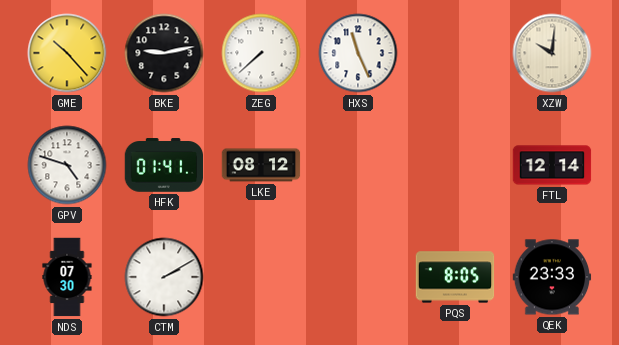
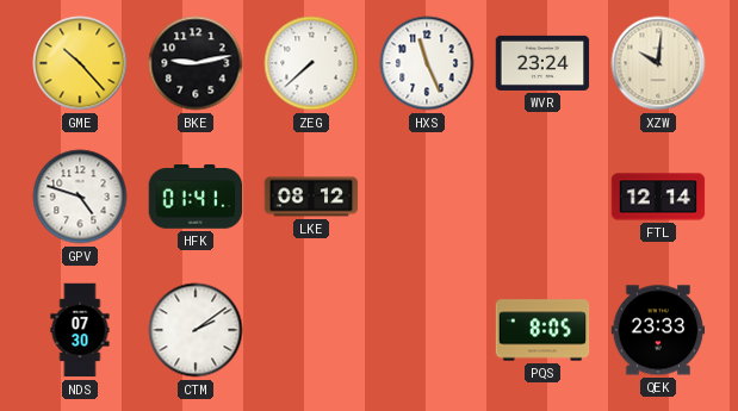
WVR: none -> 23:24
CTM: 2:10 -> 2:09
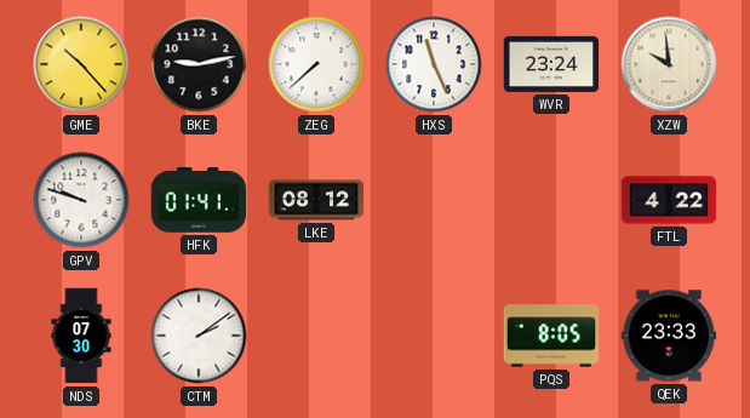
XZW: 10:01 -> 9:59
GPV: 4:48 -> 9:48
FTL: 12:14 -> 4:22
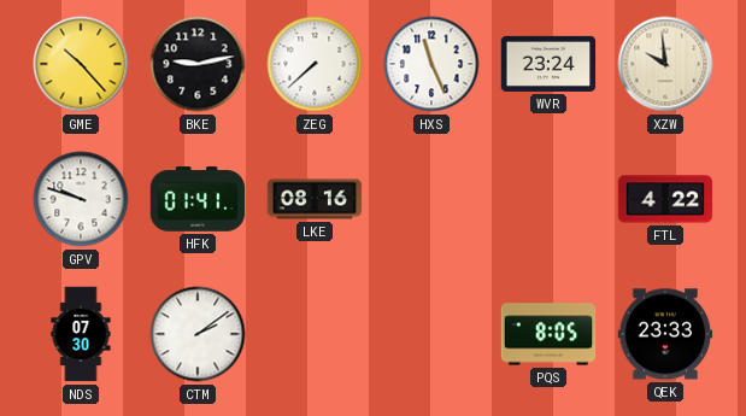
LKE: 08:12 -> 08:16
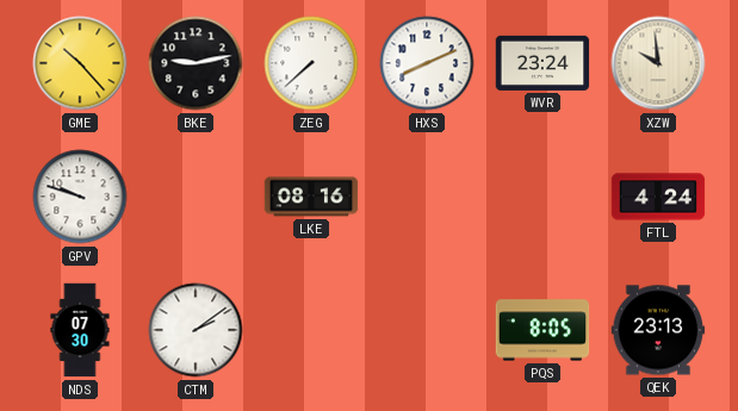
HXS: 11:26 -> 8:11
HFK: 01:41 -> none
FTL: 4:22 -> 4:24
QEK: 23:33 -> 23:13
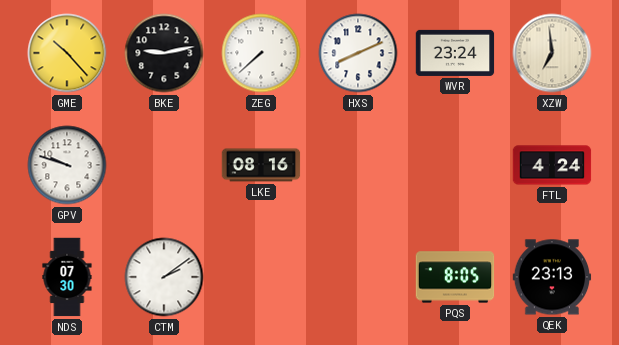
XZW: 9:59 -> 6:59
